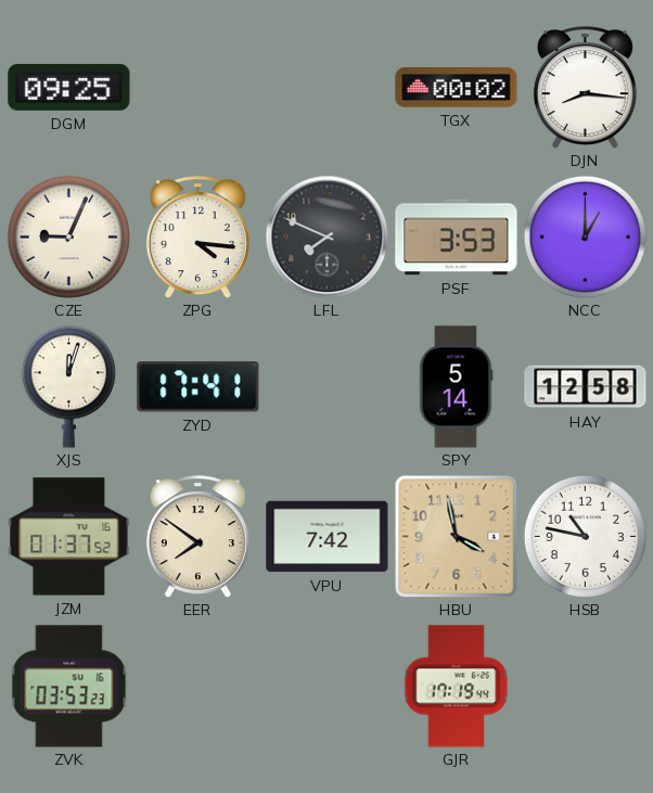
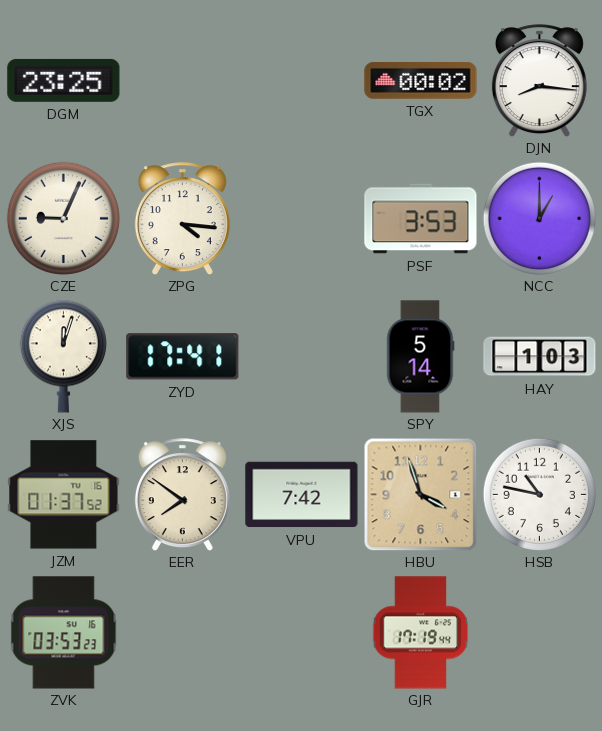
DGM: 09:25 -> 23:25
LFL: 7:49 -> none
HAY: 12:58 -> 1:03
HBU: 3:58 -> 3:57
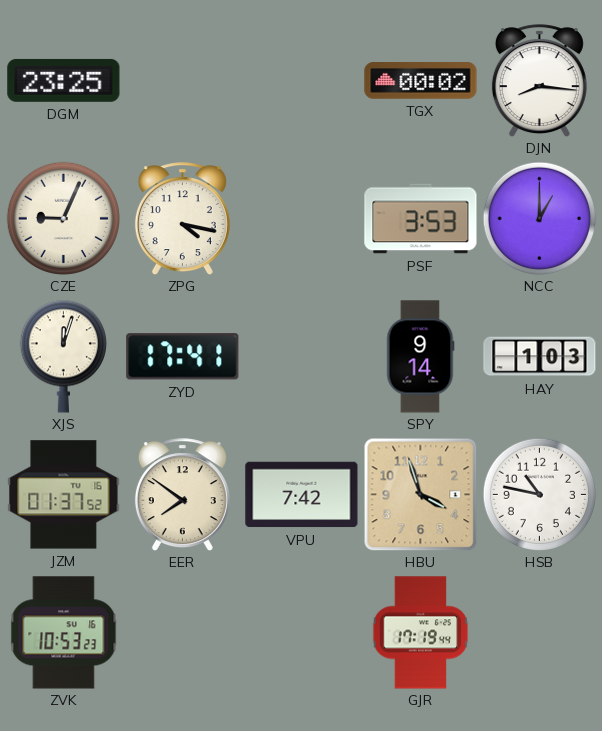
ZPG: 4:16 -> 4:17
SPY: 5:14 -> 9:14
ZVK: 03:53 -> 10:53
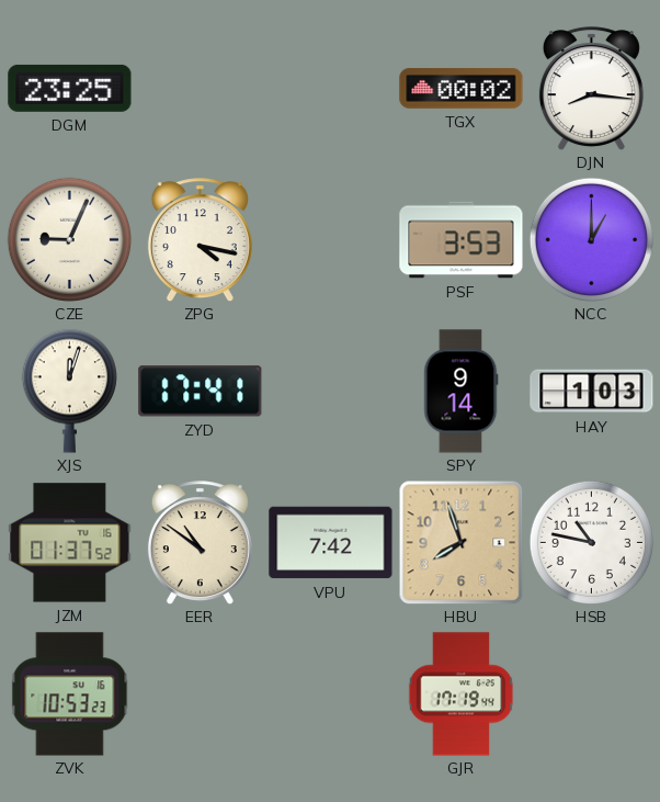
EER: 7:51 -> 10:51
HBU: 3:57 -> 7:57
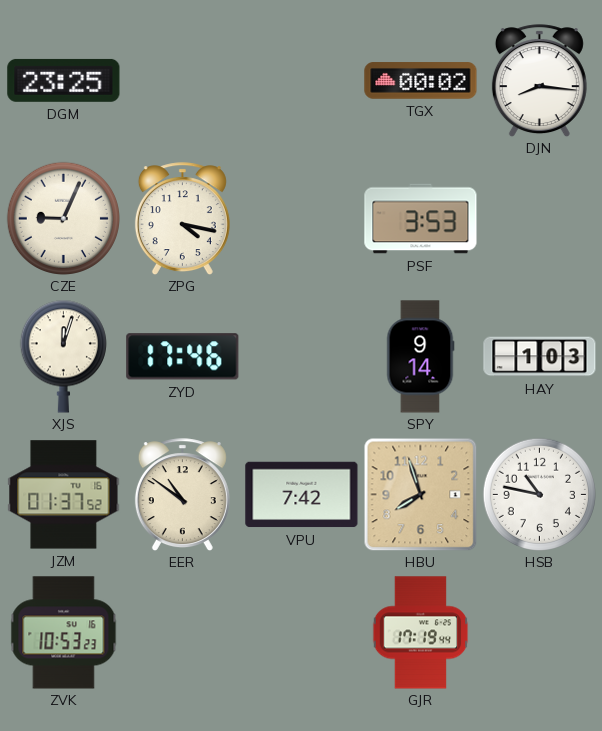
NCC: 1:00 -> none
ZYD: 17:41 -> 17:46
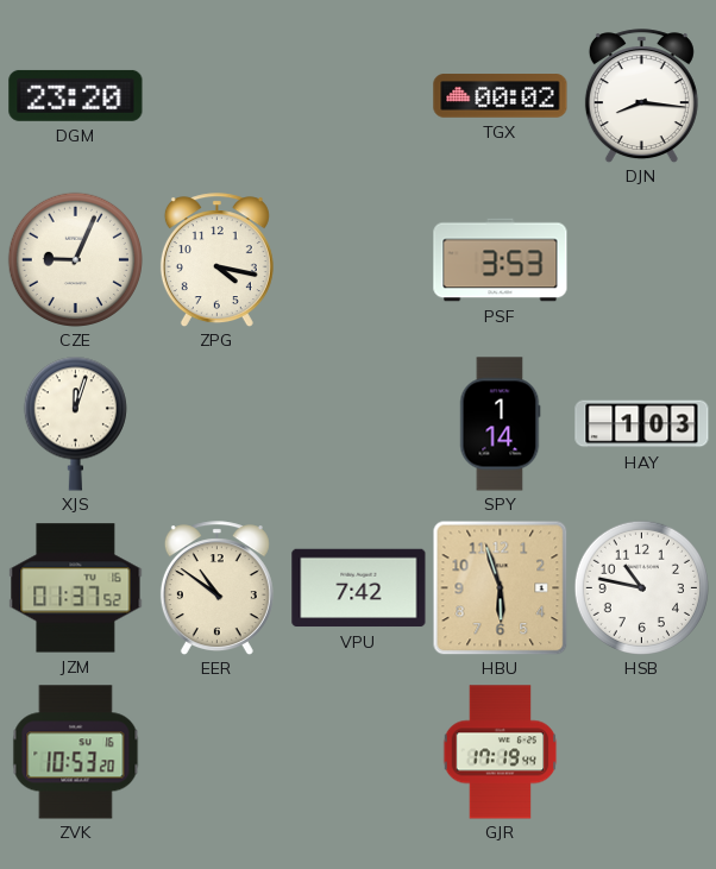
DGM: 23:25 -> 23:20
ZYD: 17:46 -> none
SPY: 9:14 -> 1:14
HBU: 7:57 -> 5:57
ZVK: 10:53:23 -> 10:53:20
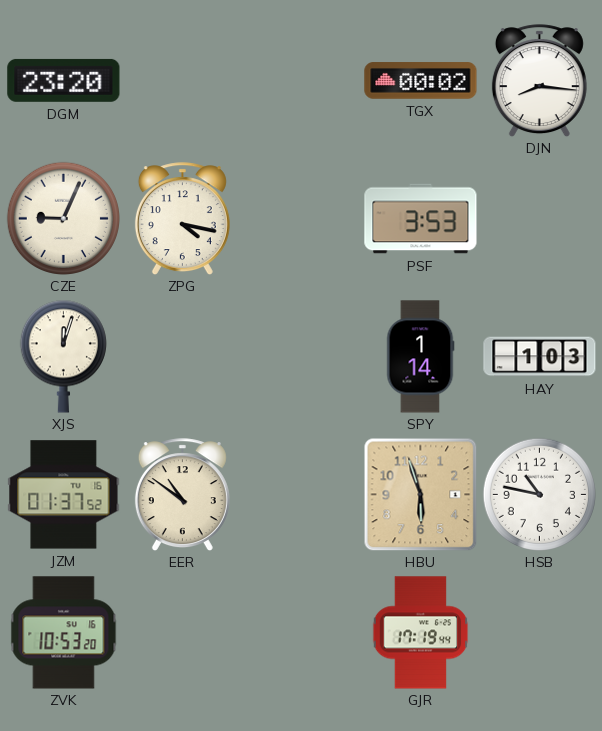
VPU: 7:42 -> none
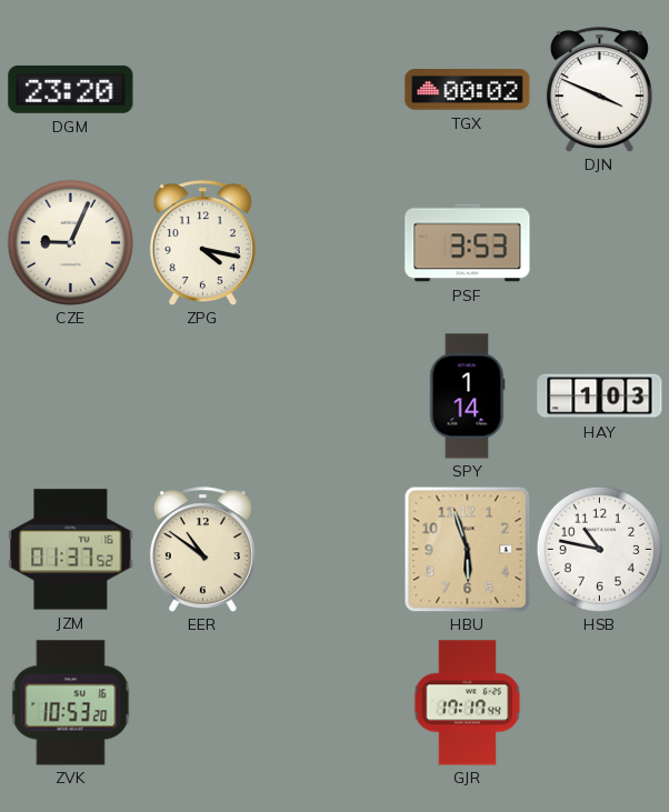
DJN: 8:16 -> 3:49
XJS: 12:03 -> none
GJR: 17:19 -> 17:17
